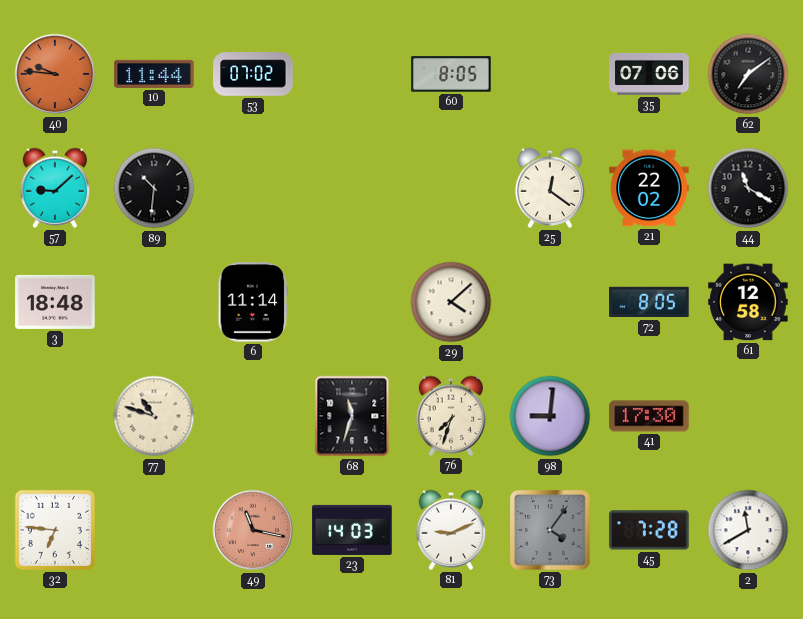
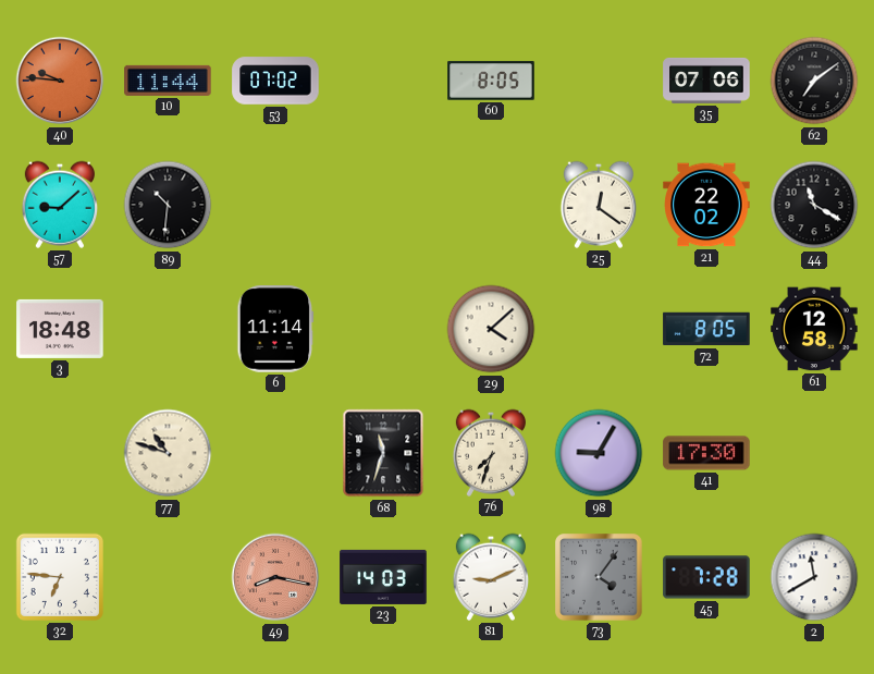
98: 9:01 -> 9:05
49: 11:17 -> 8:17
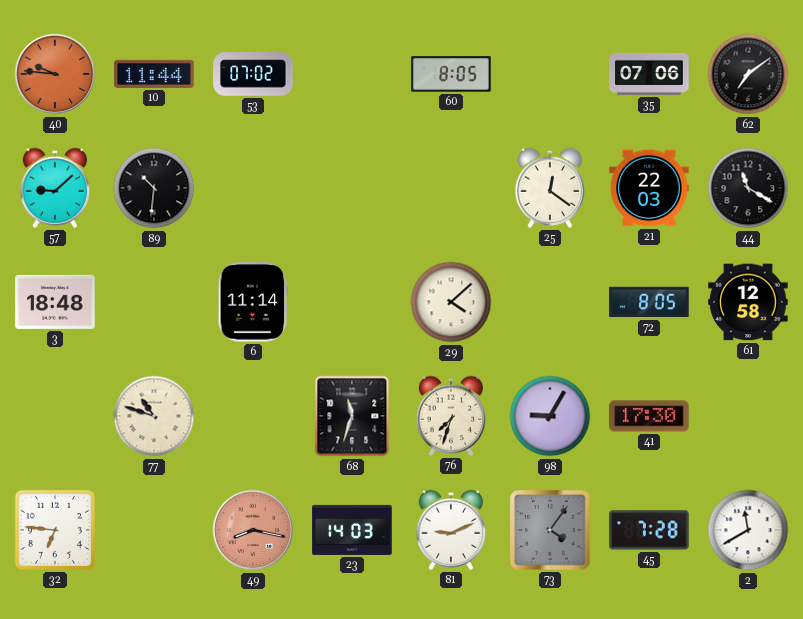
21: 22:02 -> 22:03
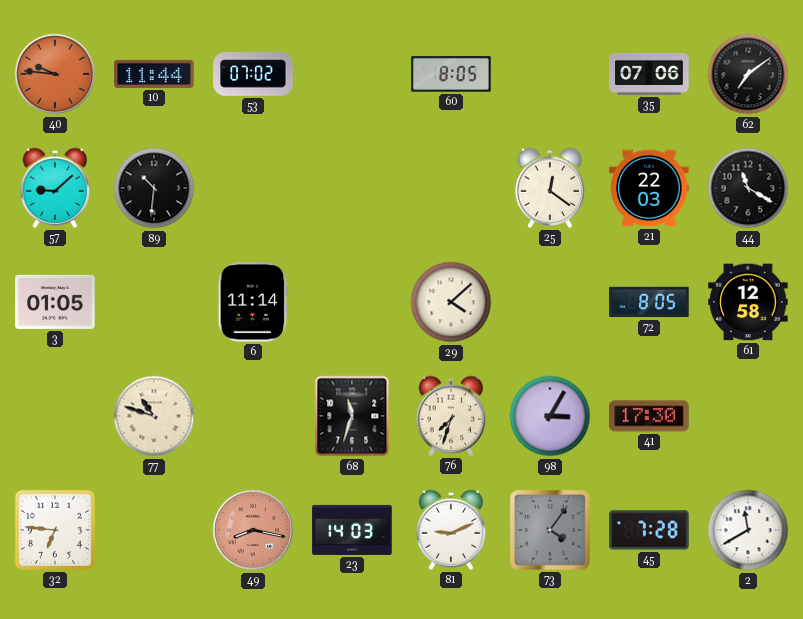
3: 18:48 -> 01:05
98: 9:05 -> 3:05
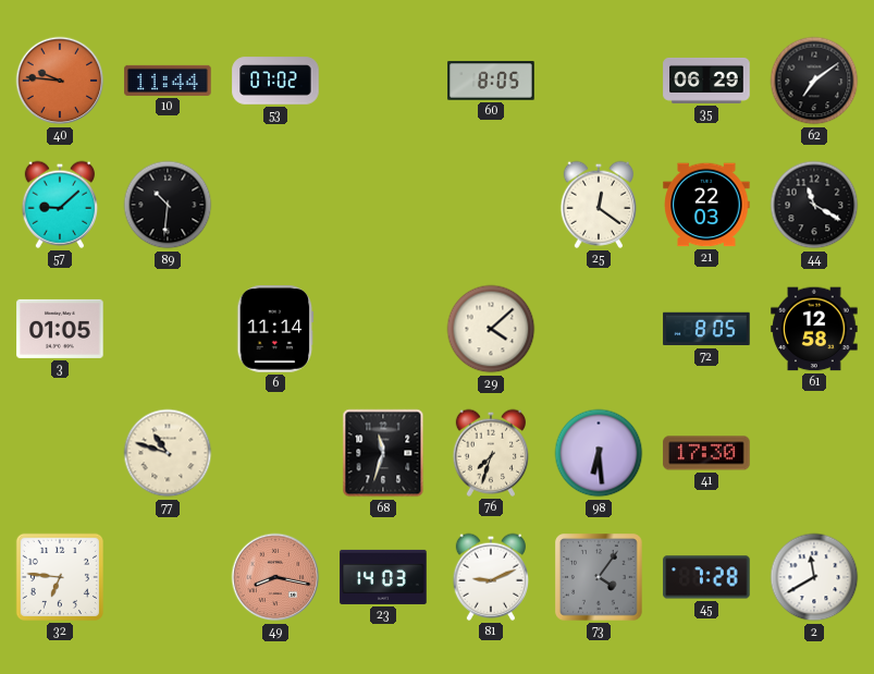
35: 07:06 -> 06:29
98: 3:05 -> 6:29
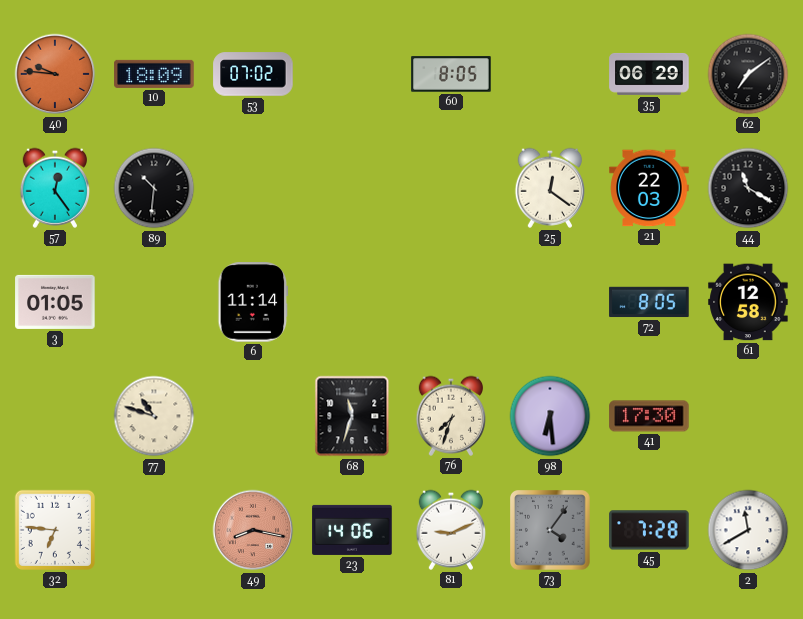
10: 11:44 -> 18:09
57: 9:08 -> 12:24
29: 4:08 -> none
23: 14:03 -> 14:06
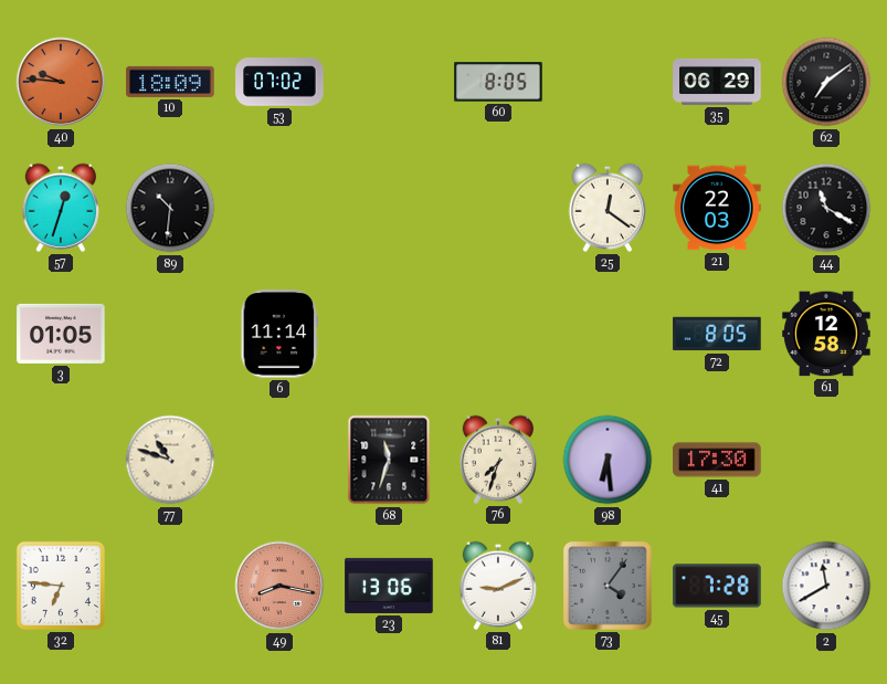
57: 12:24 -> 12:33
23: 14:06 -> 13:06
